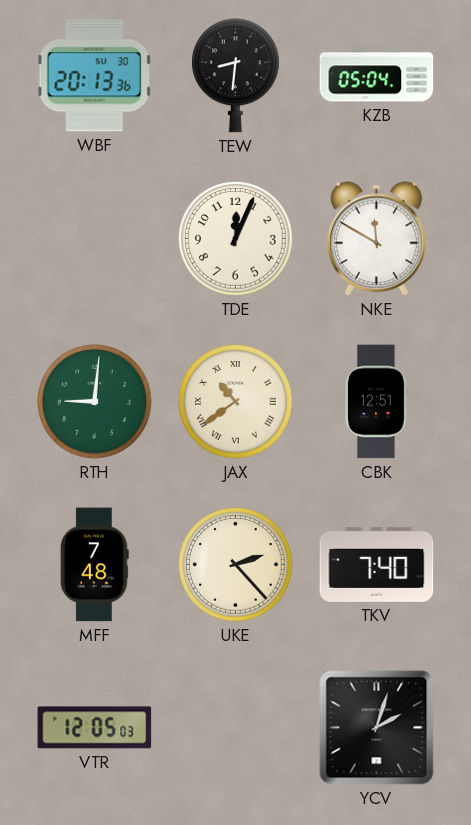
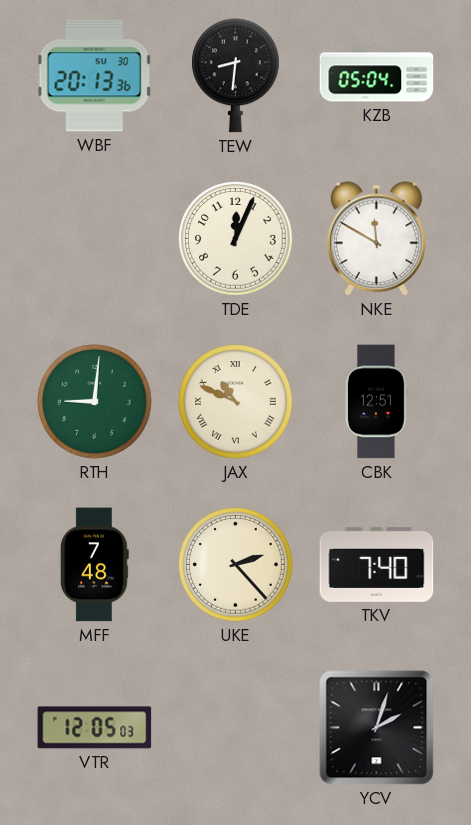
JAX: 10:39 -> 10:49
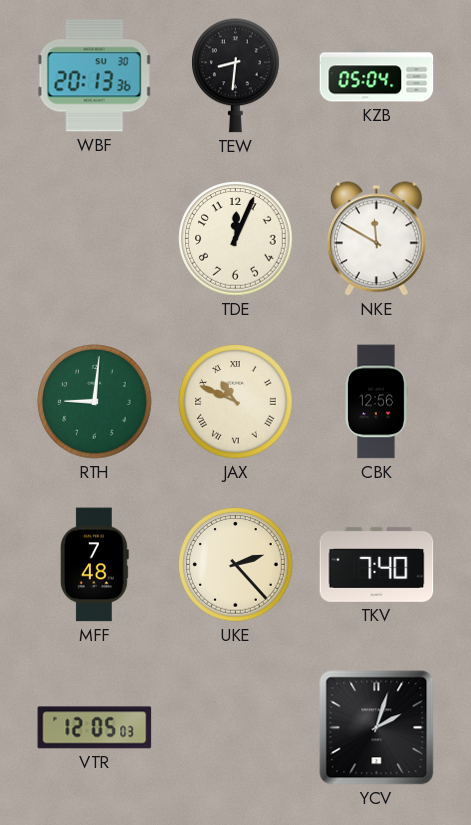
CBK: 12:51 -> 12:56
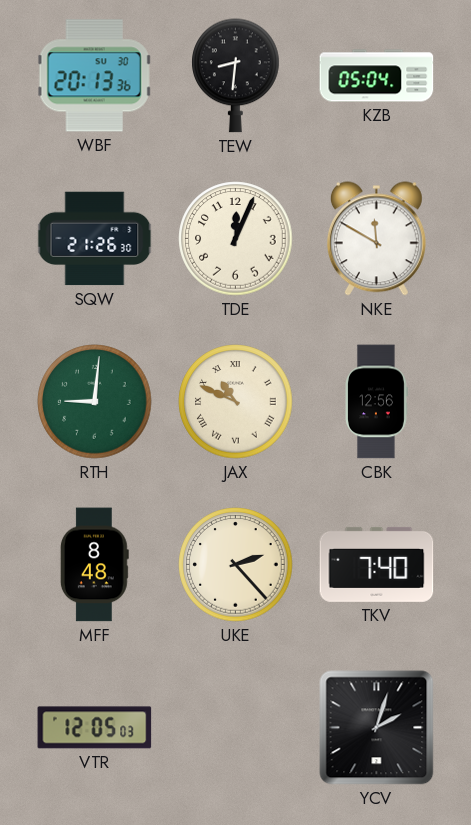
SQW: none -> 21:26
MFF: 7:48 -> 8:48
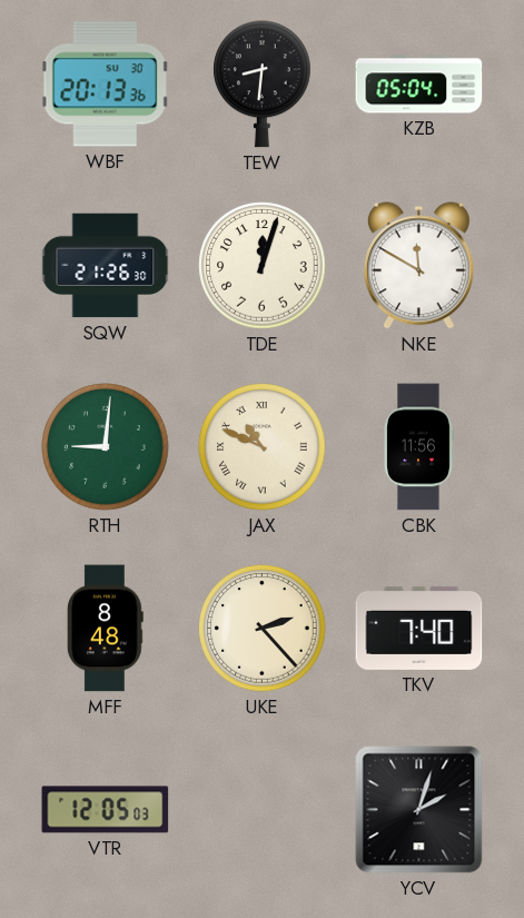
TDE: 12:04 -> 12:03
CBK: 12:56 -> 11:56
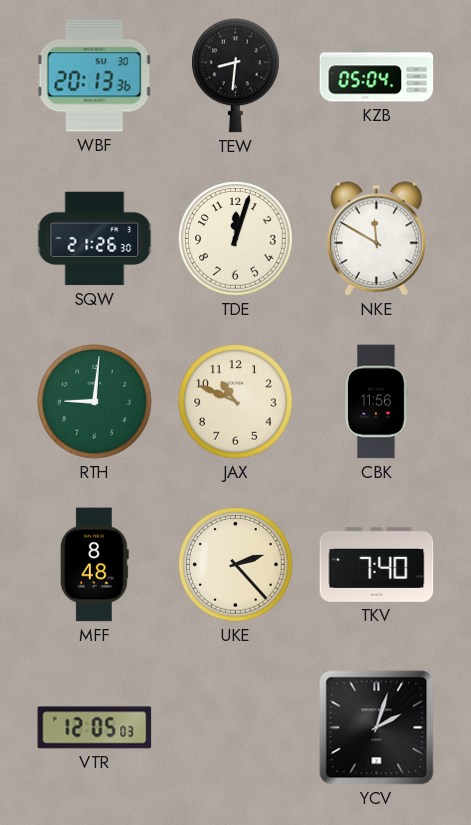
JAX numerals: Roman -> Arabic
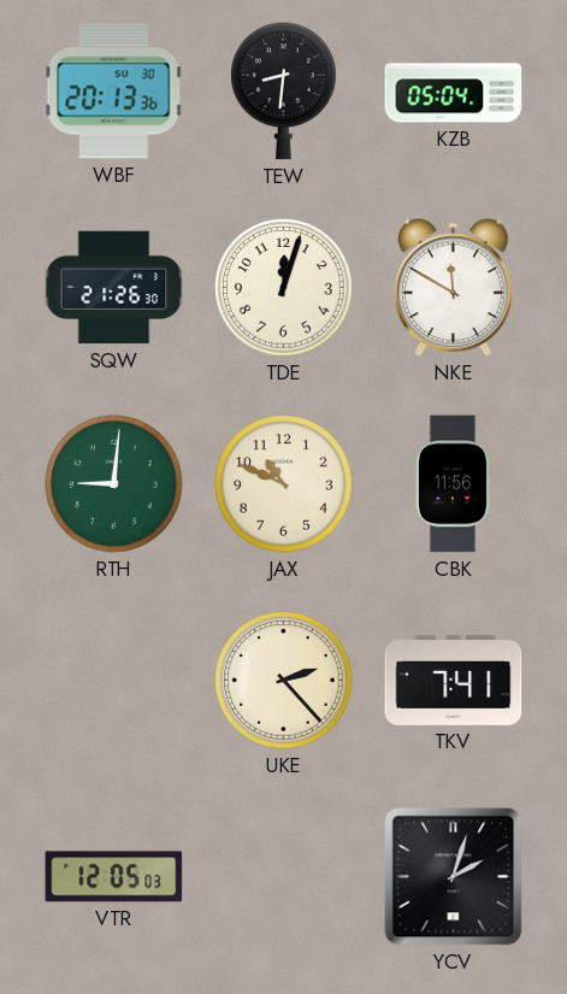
MFF: 8:48 -> none
TKV: 7:40 -> 7:41
